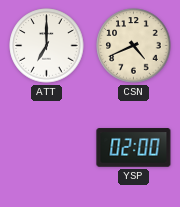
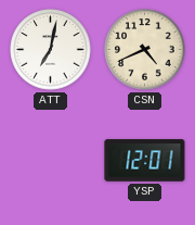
ATT: 7:00 -> 7:02
YSP: 02:00 -> 12:01
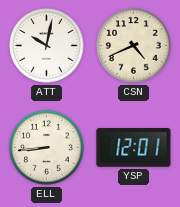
ATT: 7:02 -> 10:02
ELL: none -> 8:44
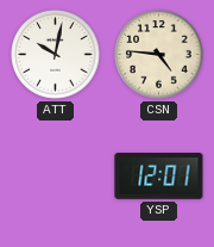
CSN: 4:41 -> 4:46
ELL: 8:44 -> none
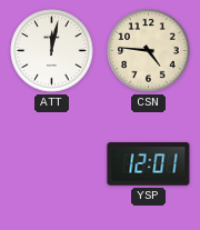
ATT: 10:02 -> 12:02
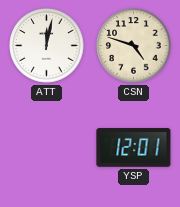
CSN: 4:46 -> 4:48
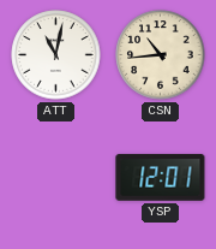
ATT: 12:02 -> 11:02
CSN: 4:48 -> 10:44
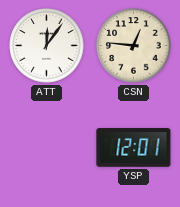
ATT: 11:02 -> 12:06
CSN: 10:44 -> 12:46
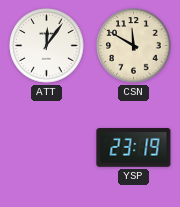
CSN: 12:46 -> 11:50
YSP: 12:01 -> 23:19
